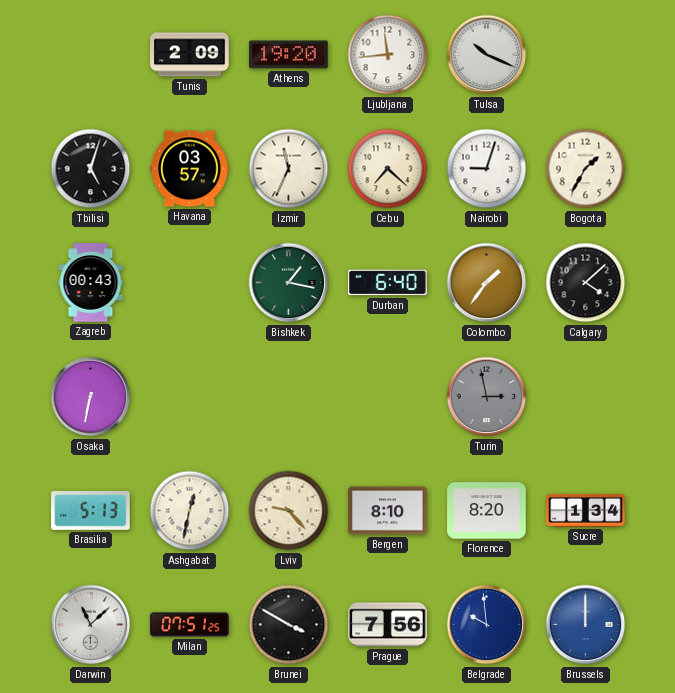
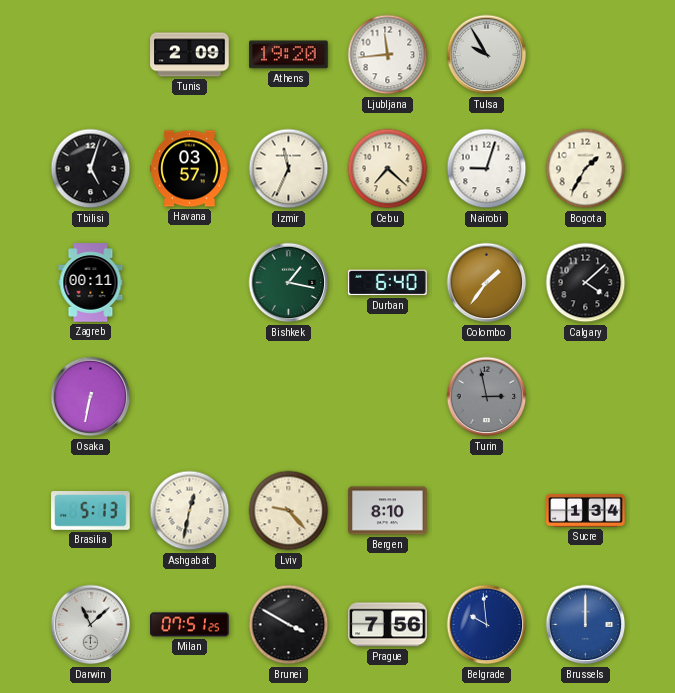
Tulsa: 10:19 -> 9:55
Zagreb: 00:43 -> 00:11
Florence: 8:20 -> none
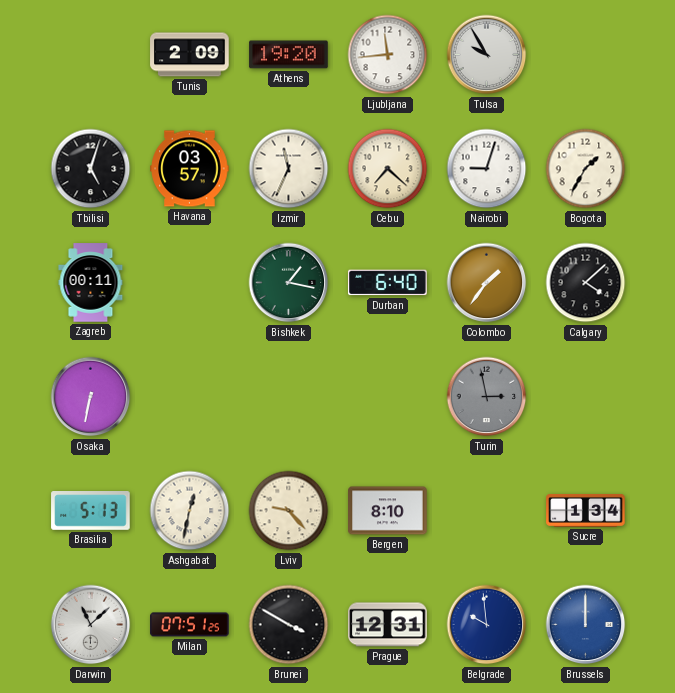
Prague: 7:56 -> 12:31
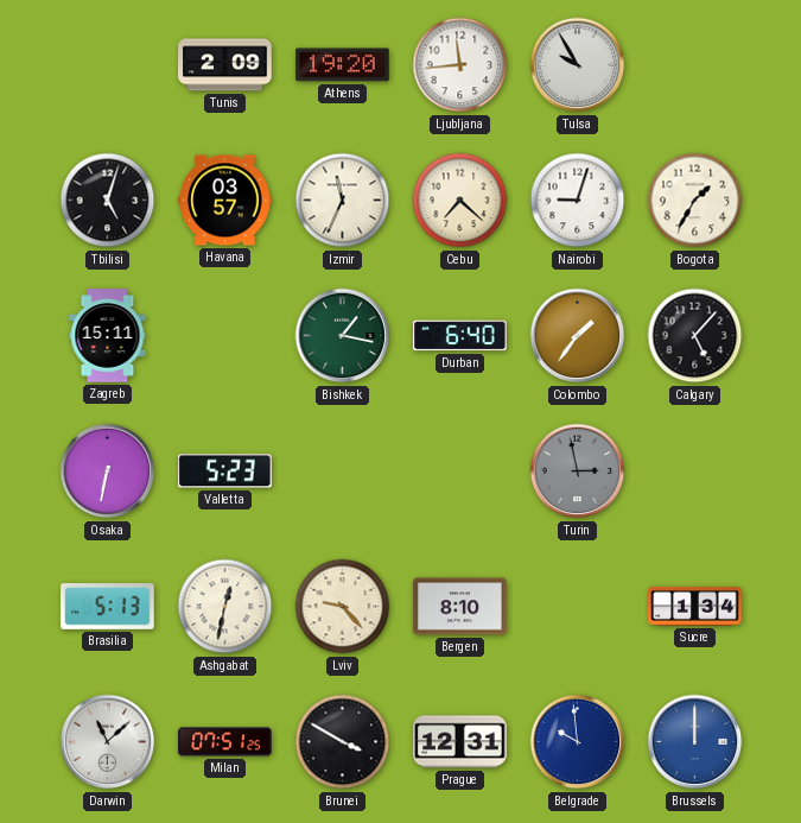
Zagreb: 00:11 -> 15:11
Calgary: 4:08 -> 5:07
Valletta: none -> 5:23
